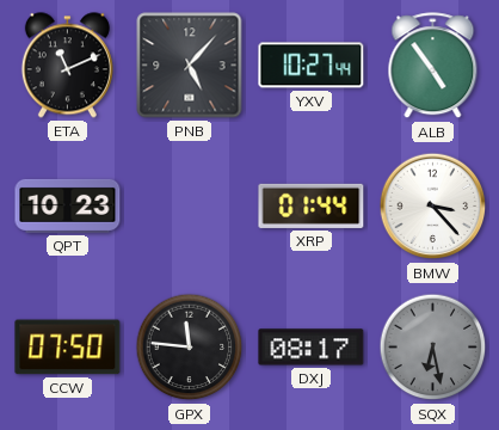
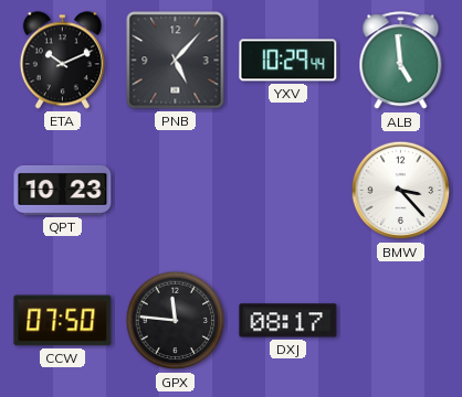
ETA: 11:11 -> 10:11
YXV: 10:27 -> 10:29
ALB: 4:54 -> 4:59
XRP: 01:44 -> none
SQX: 6:28 -> none
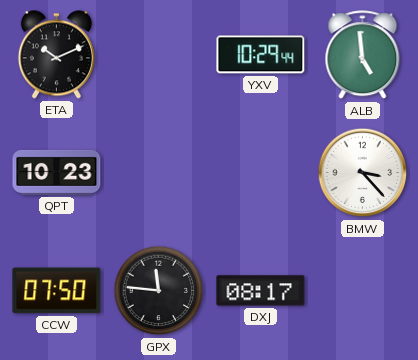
PNB: 5:07 -> none
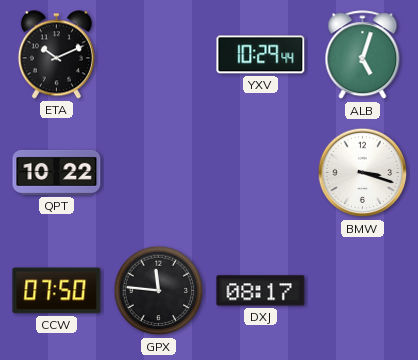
ALB: 4:59 -> 5:03
QPT: 10:23 -> 10:22
BMW: 3:23 -> 3:18
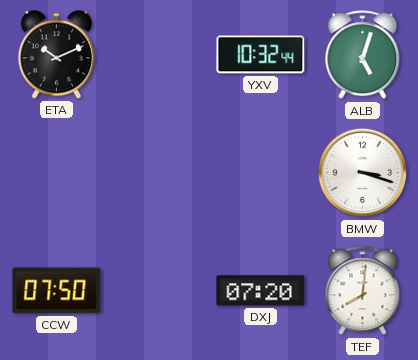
YXV: 10:29 -> 10:32
QPT: 10:22 -> none
GPX: 11:46 -> none
DXJ: 08:17 -> 07:20
TEF: none -> 8:01
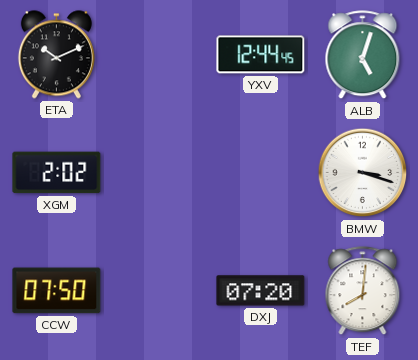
YXV: 10:32 -> 12:44
XGM: none -> 2:02
